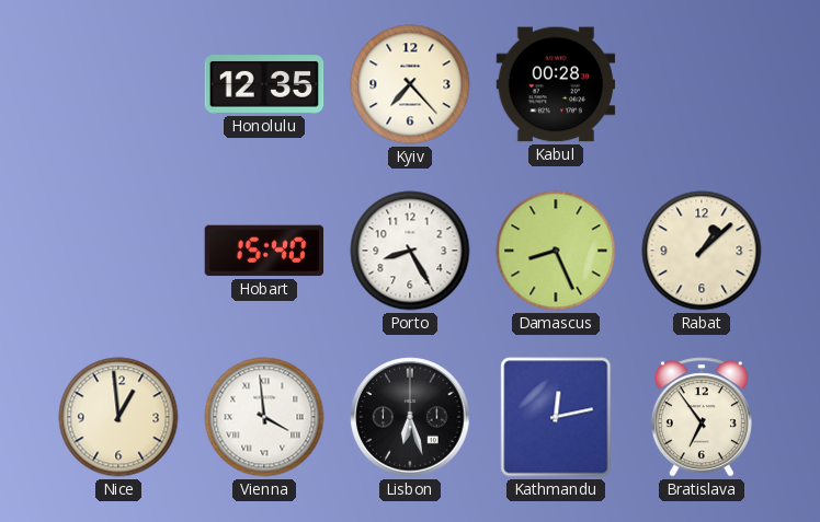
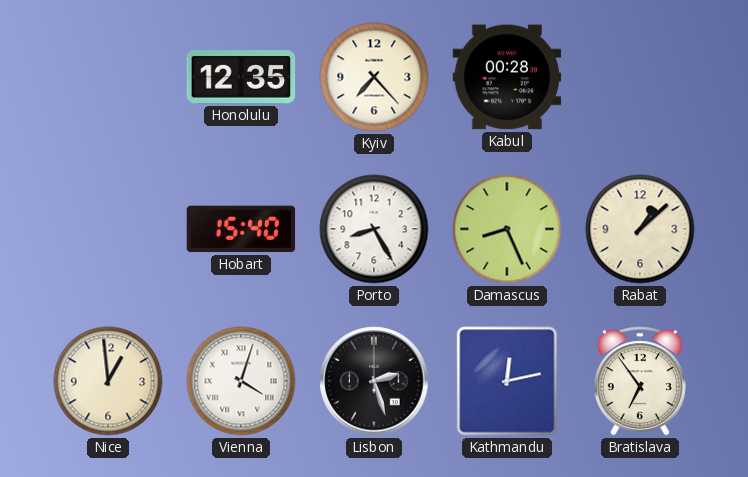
Vienna: 3:59 -> 4:03
Lisbon: 6:27 -> 2:27
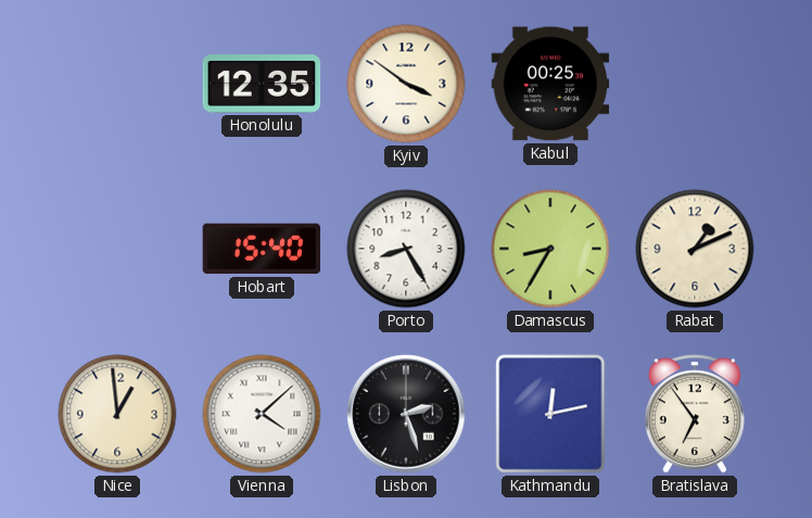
Kyiv: 7:23 -> 3:51
Kabul: 00:28 -> 00:25
Damascus: 8:26 -> 8:35
Rabat: 1:08 -> 1:11
Vienna: 4:03 -> 4:08
